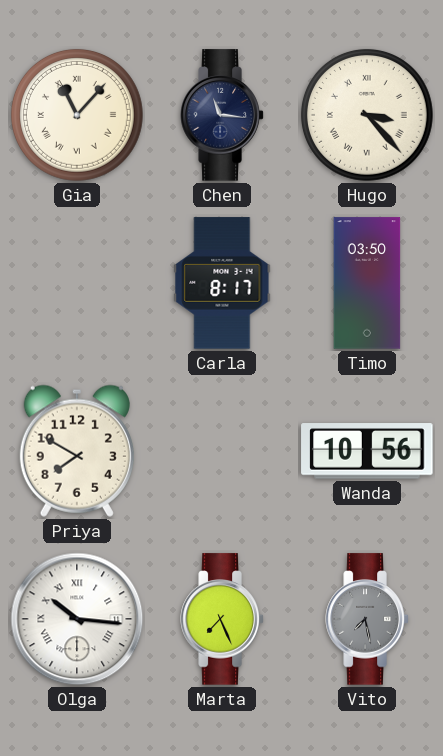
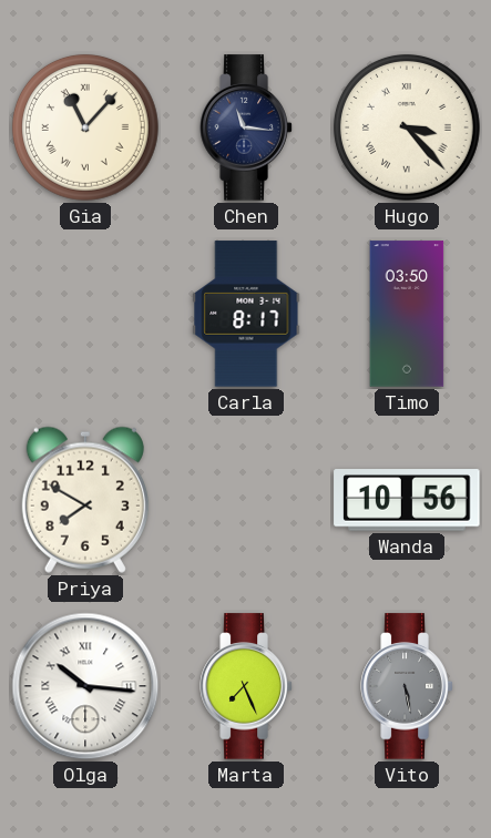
Vito: 7:28 -> 5:28
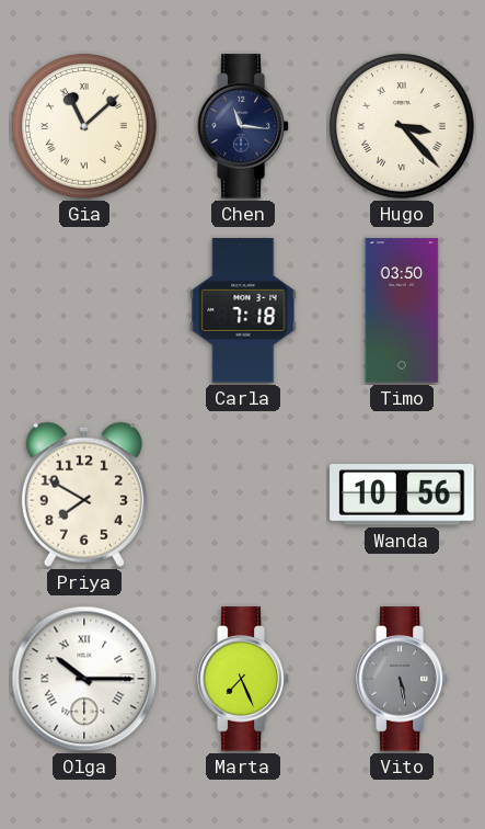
Gia: 11:07 -> 11:08
Carla: 8:17 -> 7:18
Olga: 10:16 -> 10:15
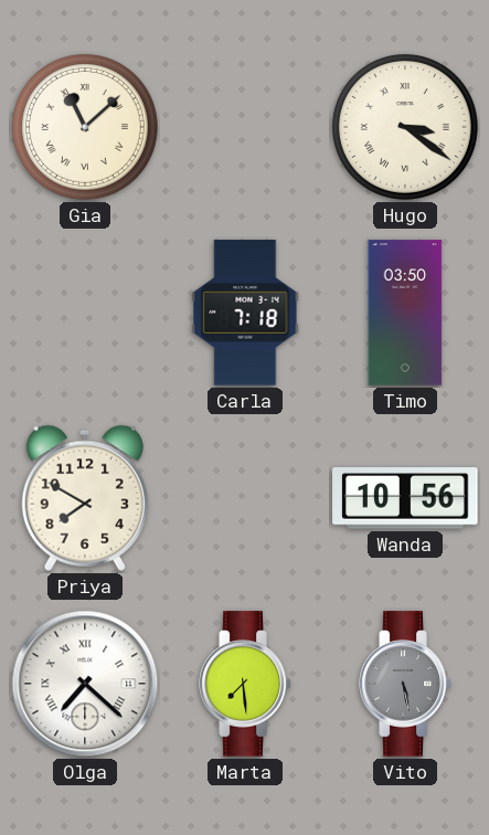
Chen: 11:16 -> none
Hugo: 3:23 -> 3:21
Olga: 10:15 -> 7:22
Marta: 7:26 -> 7:29
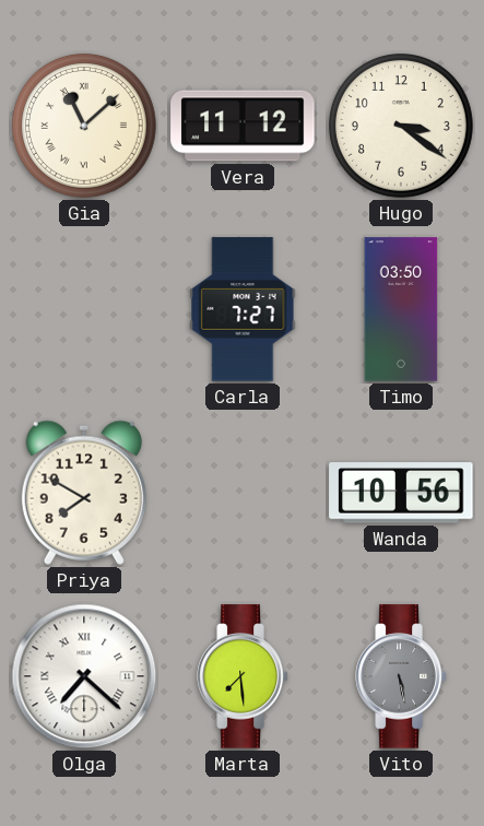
Vera: none -> 11:12
Hugo numerals: Roman -> Arabic
Carla: 7:18 -> 7:27
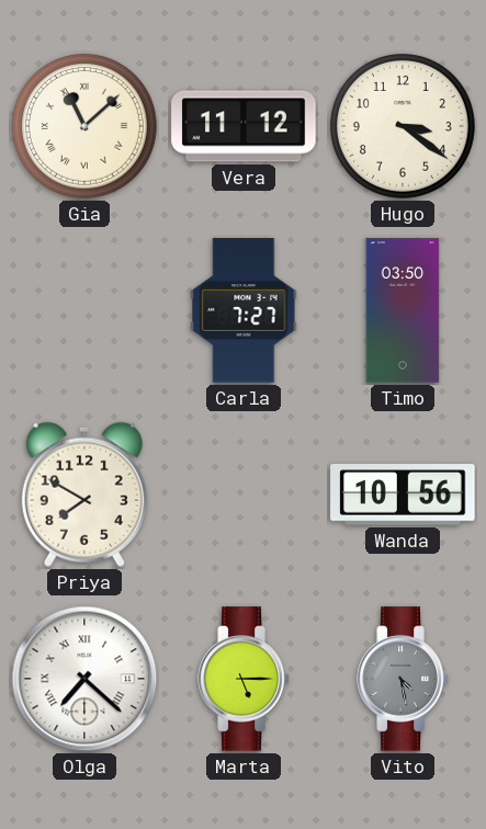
Marta: 7:29 -> 5:15
Vito: 5:28 -> 4:28
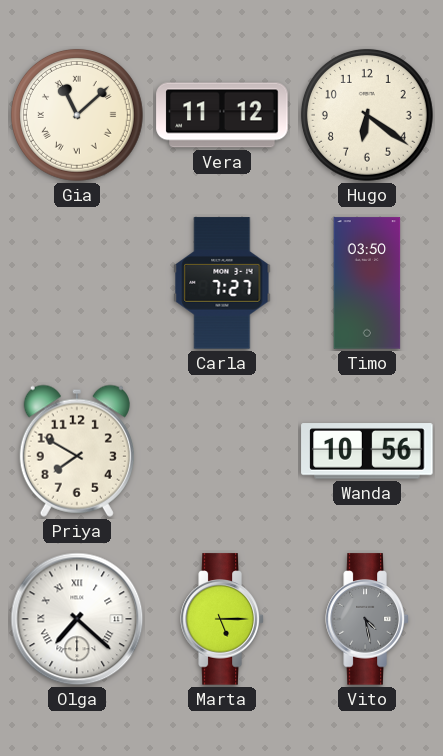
Hugo: 3:21 -> 6:21
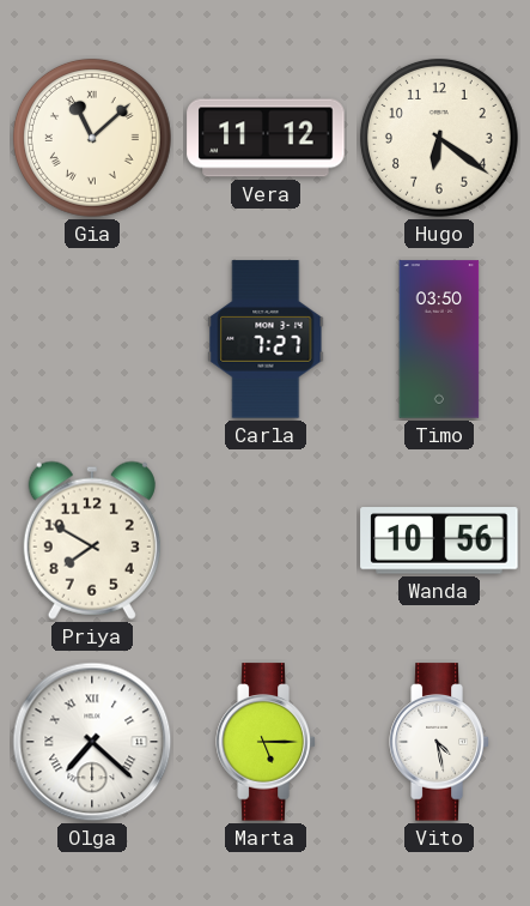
Vito dial: grey -> white
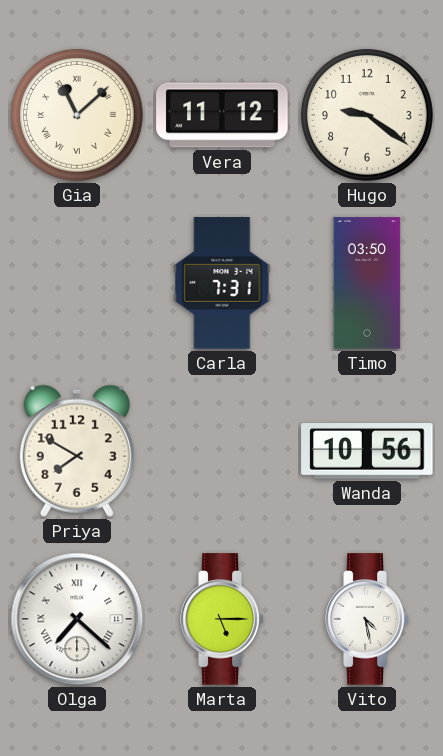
Hugo: 6:21 -> 9:21
Carla: 7:27 -> 7:31
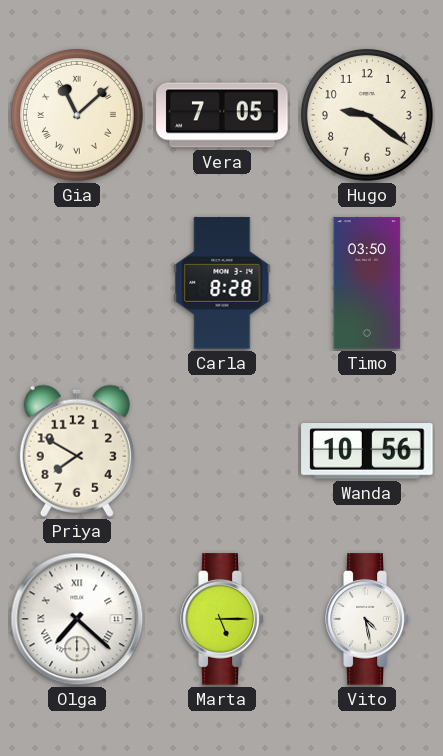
Vera: 11:12 -> 7:05
Carla: 7:31 -> 8:28
